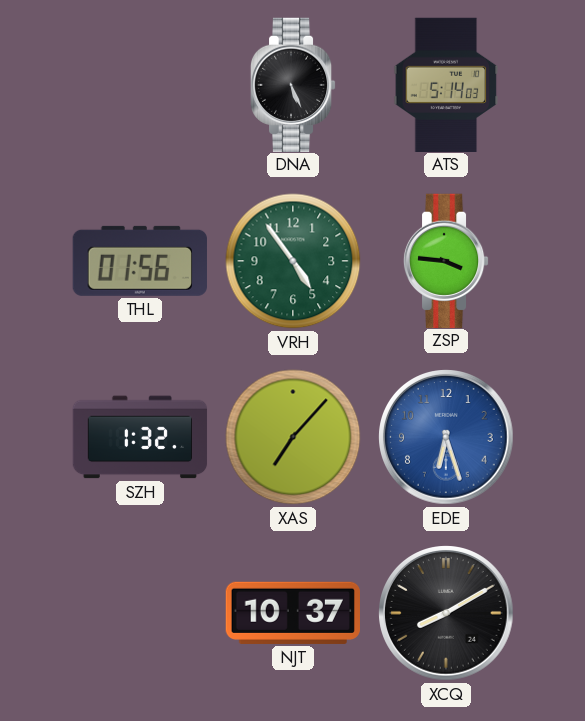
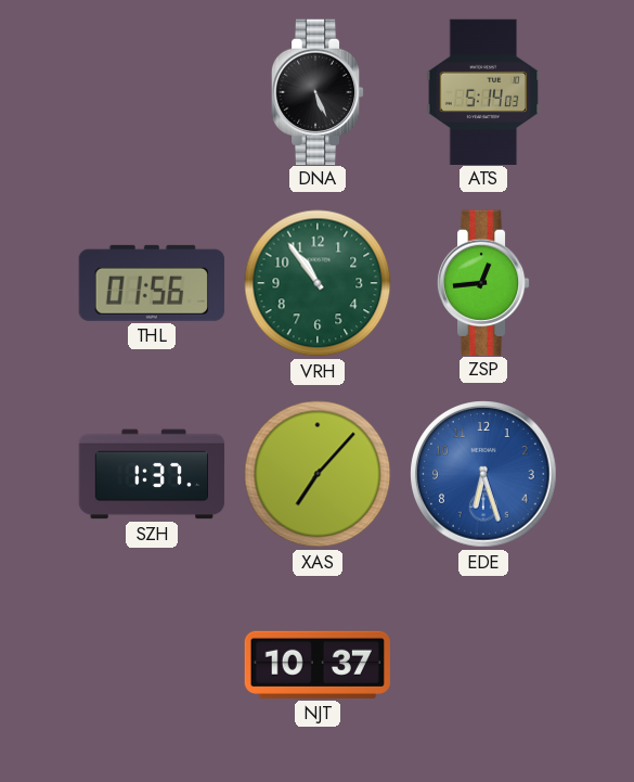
VRH: 4:54 -> 10:54
ZSP: 3:46 -> 12:44
SZH: 1:32 -> 1:37
XCQ: 8:10 -> none
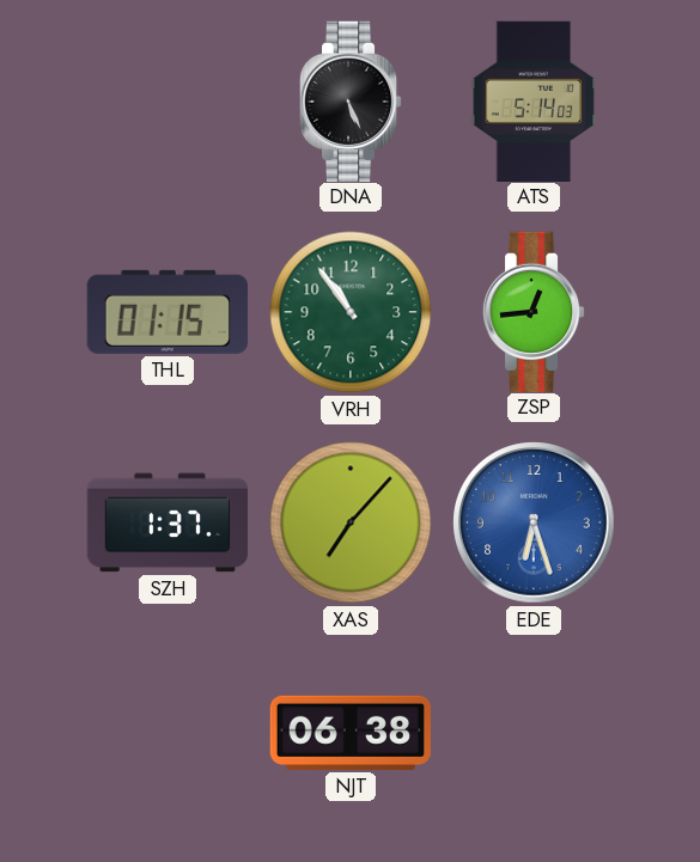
THL: 01:56 -> 01:15
NJT: 10:37 -> 06:38
